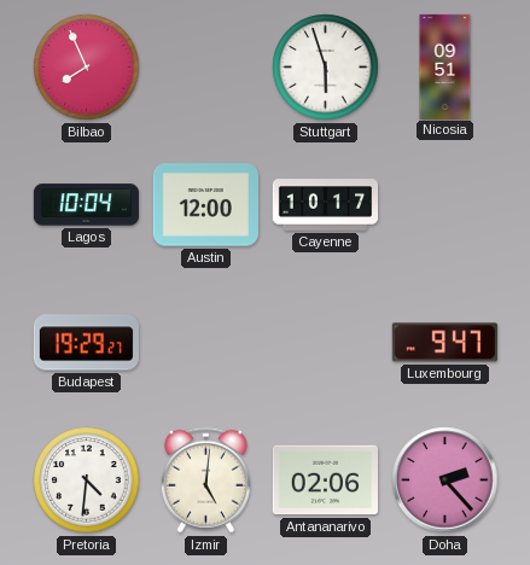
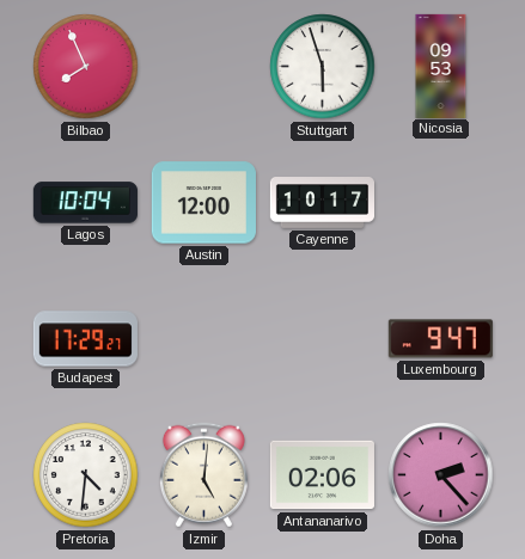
Nicosia: 09:51 -> 09:53
Budapest: 19:29 -> 17:29
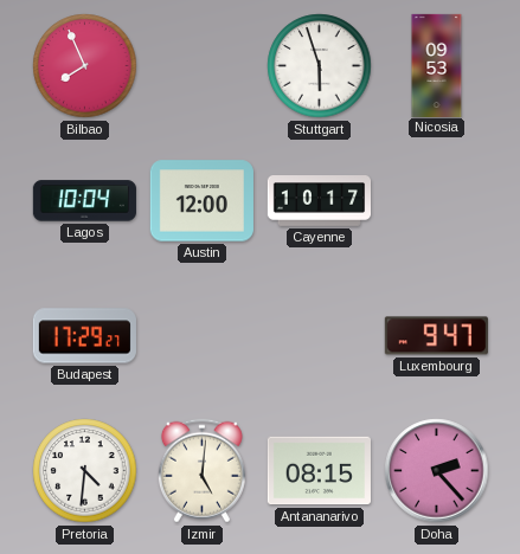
Antananarivo: 02:06 -> 08:15
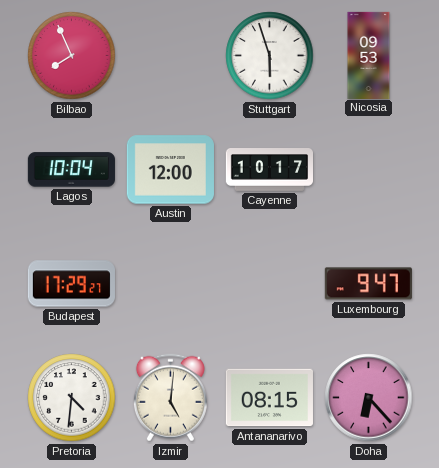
Doha: 2:23 -> 6:23
